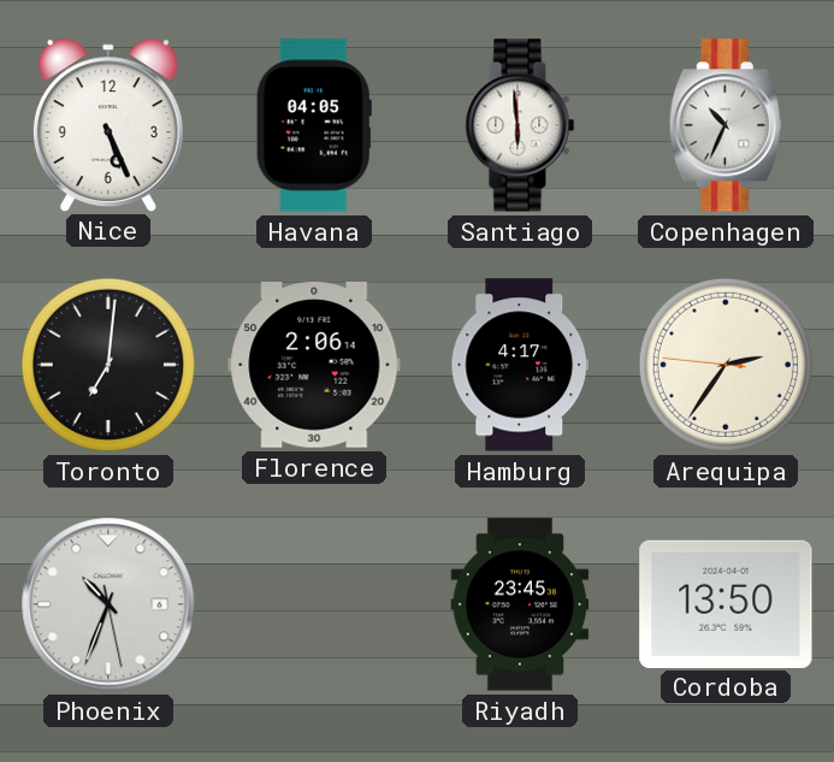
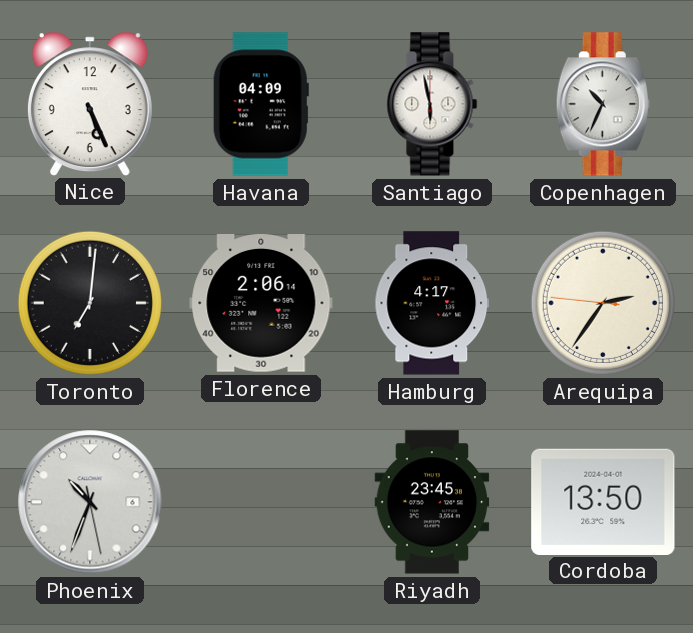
Havana: 04:05 -> 04:09
Santiago: 5:59 -> 5:58
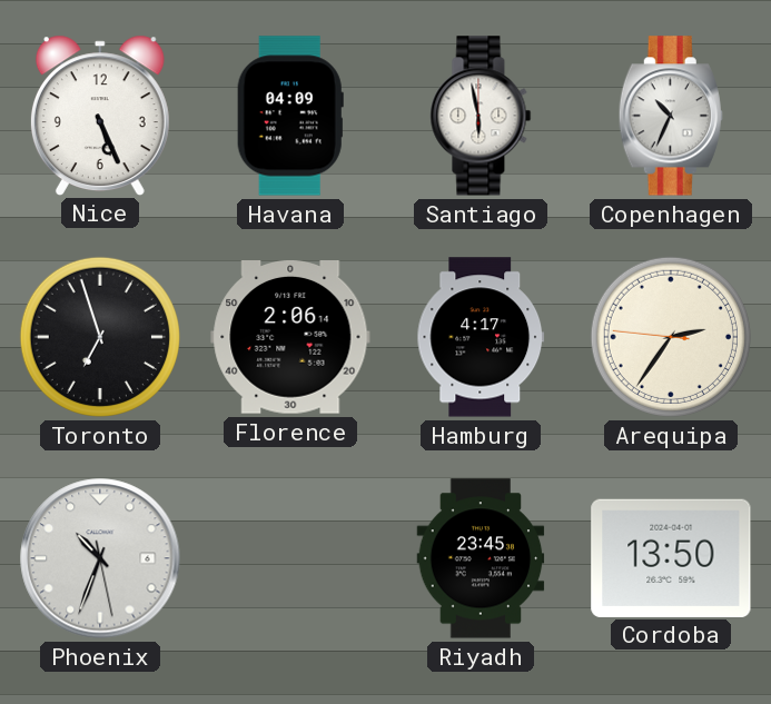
Toronto: 7:01 -> 6:57
